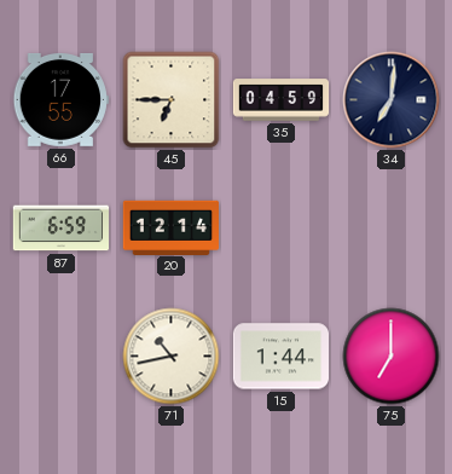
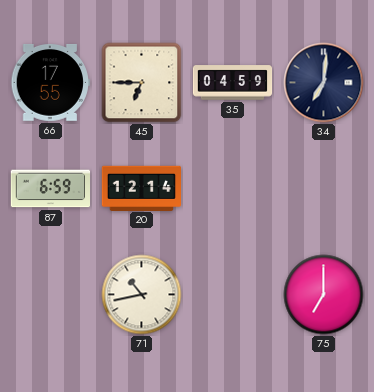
15: 1:44 -> none
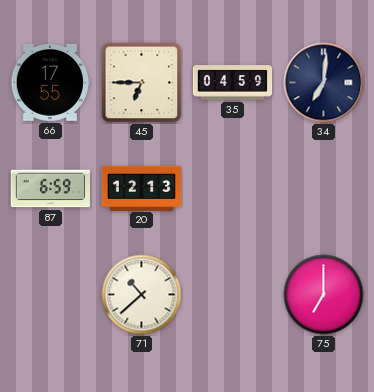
20: 12:14 -> 12:13
71: 10:43 -> 10:38
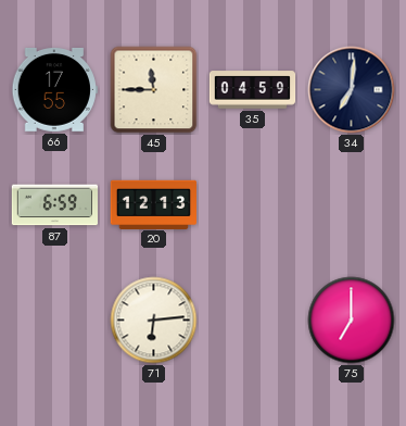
45: 6:45 -> 11:45
71: 10:38 -> 6:14
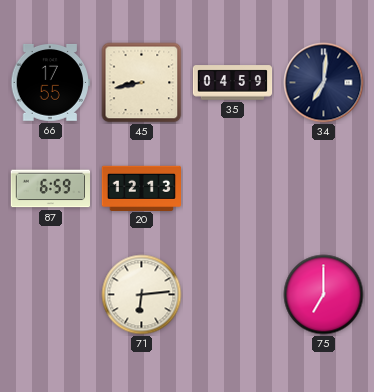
45: 11:45 -> 8:43
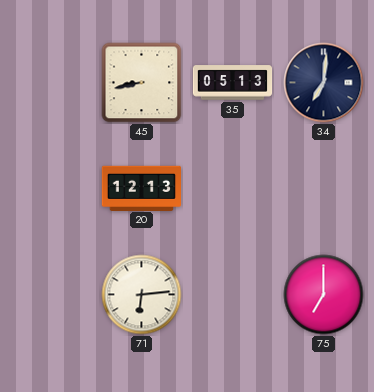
66: 17:55 -> none
35: 04:59 -> 05:13
87: 6:59 -> none
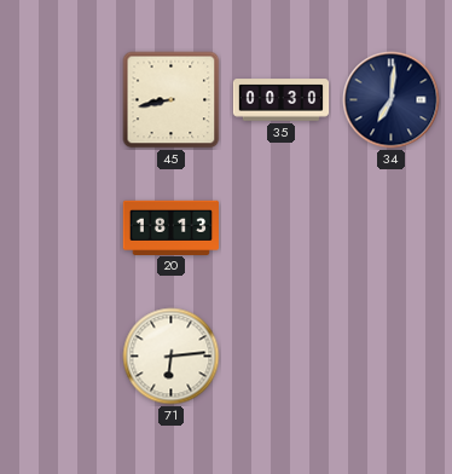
35: 05:13 -> 00:30
20: 12:13 -> 18:13
75: 7:00 -> none
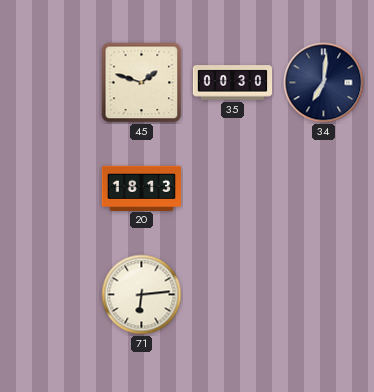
45: 8:43 -> 1:48
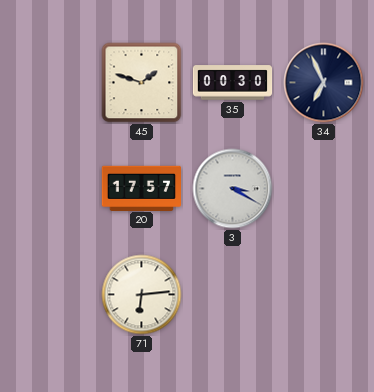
34: 7:01 -> 6:56
20: 18:13 -> 17:57
3: none -> 3:20
